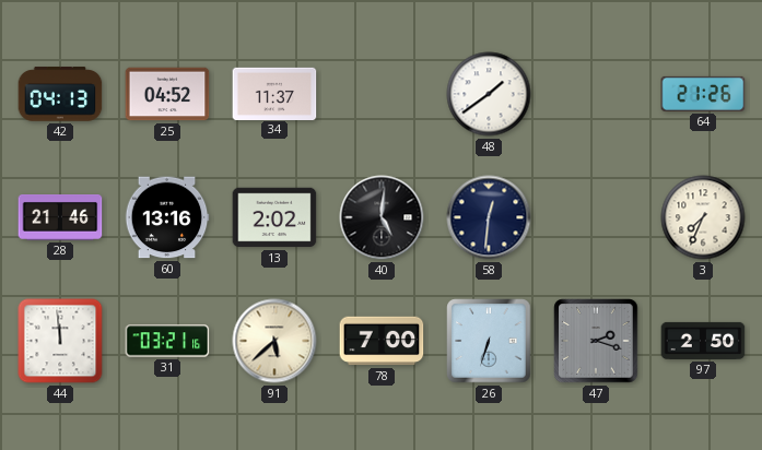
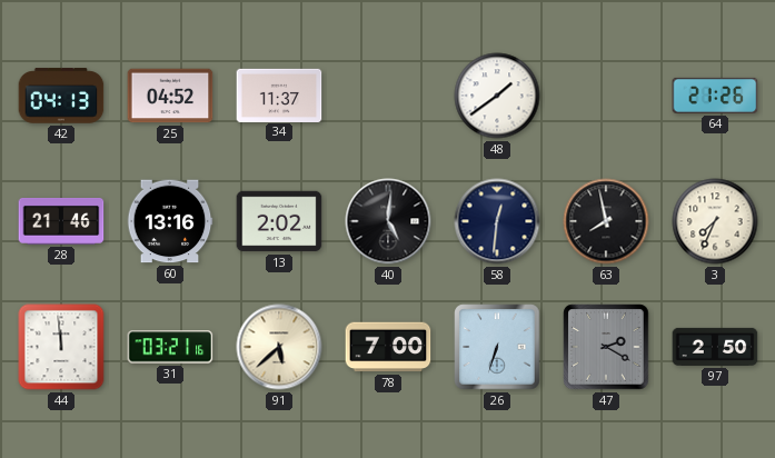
63: none -> 7:58
47: 2:18 -> 2:20
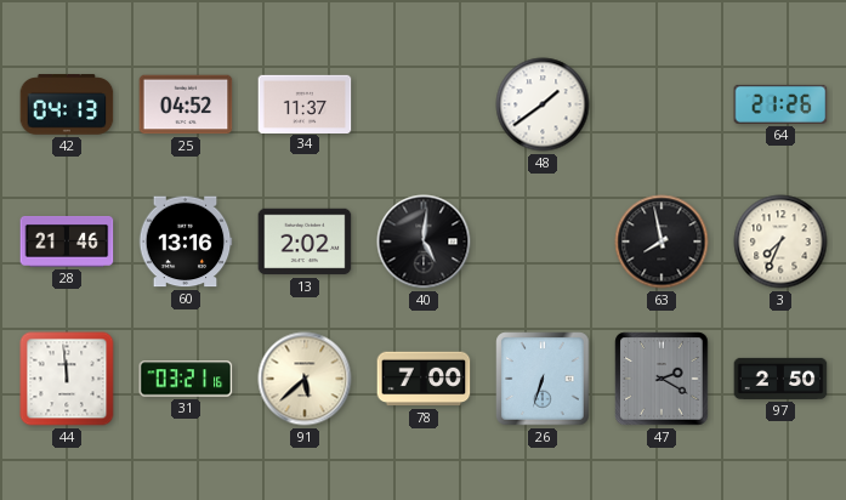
58: 12:31 -> none
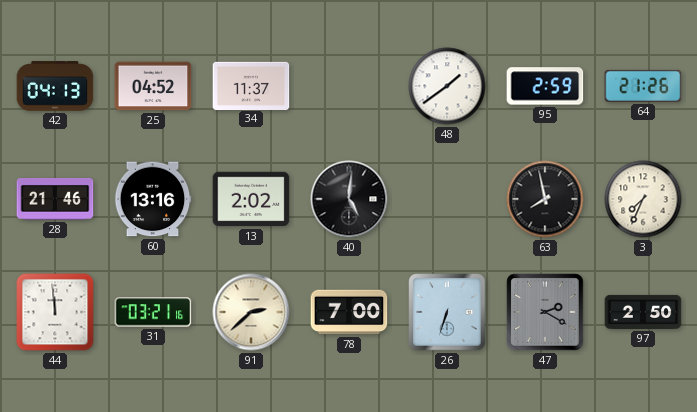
95: none -> 2:59
91: 5:38 -> 2:38
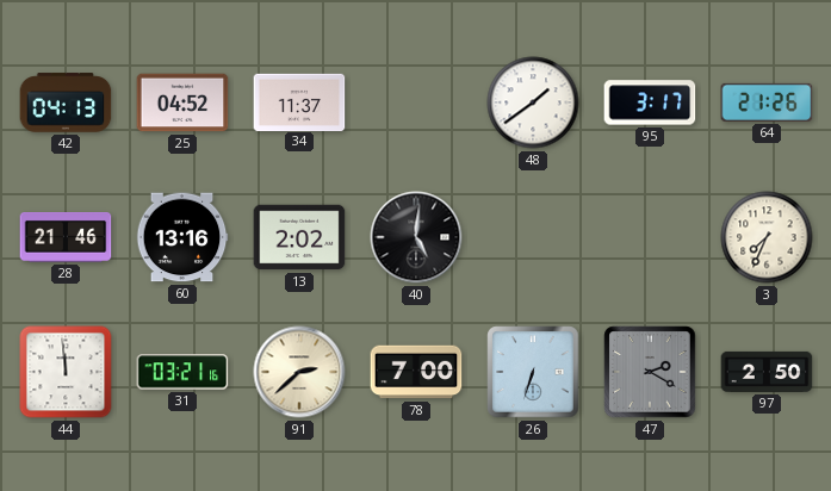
95: 2:59 -> 3:17
63: 7:58 -> none
